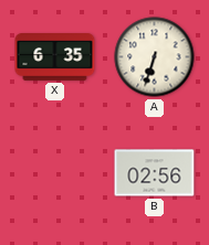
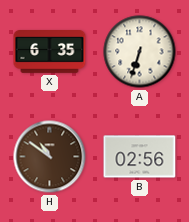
H: none -> 10:51
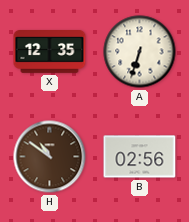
X: 6:35 -> 12:35
